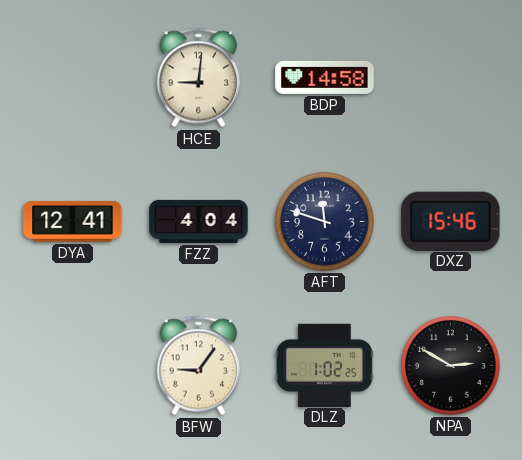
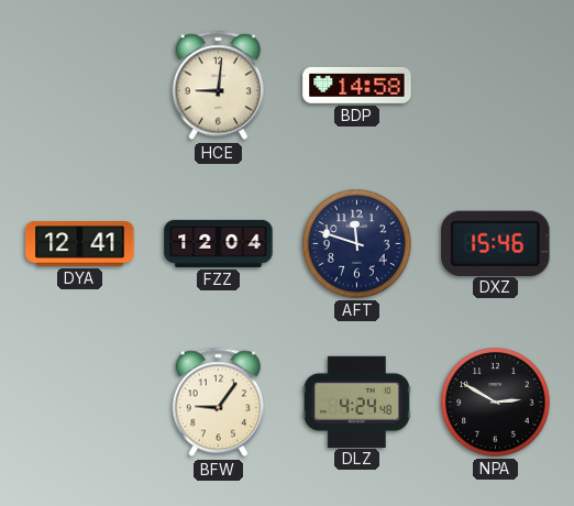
FZZ: 4:04 -> 12:04
DLZ: 1:02 -> 4:24
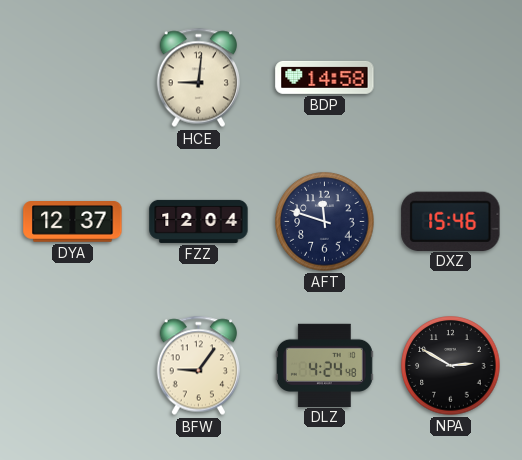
DYA: 12:41 -> 12:37
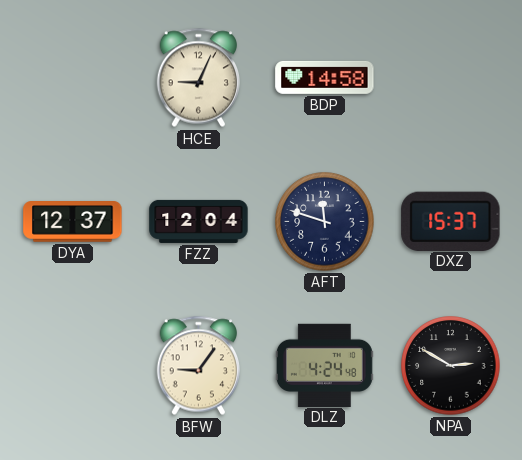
HCE: 9:01 -> 9:04
DXZ: 15:46 -> 15:37
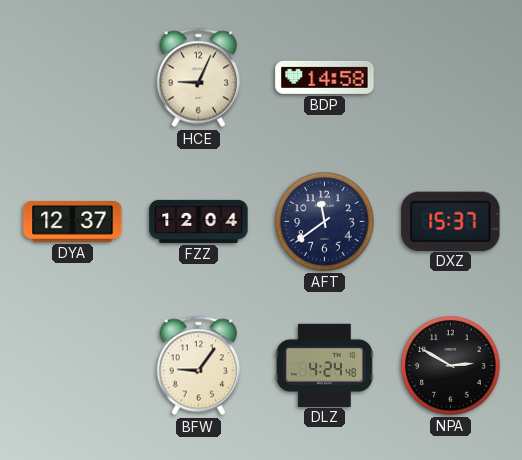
AFT: 11:48 -> 11:39
